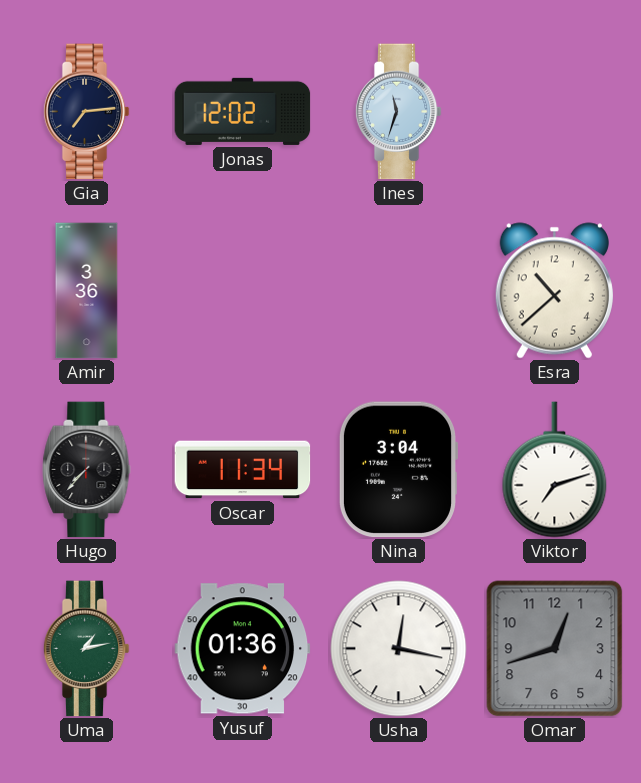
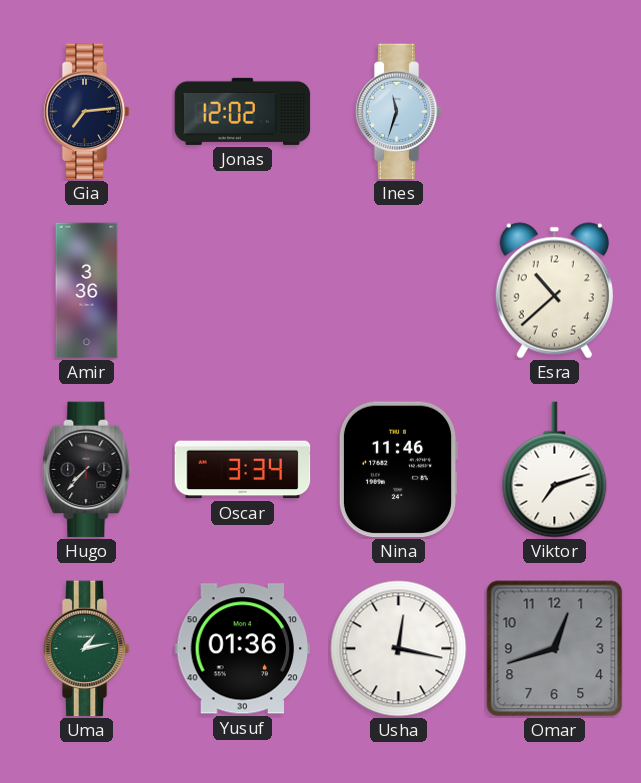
Oscar: 11:34 -> 3:34
Nina: 3:04 -> 11:46
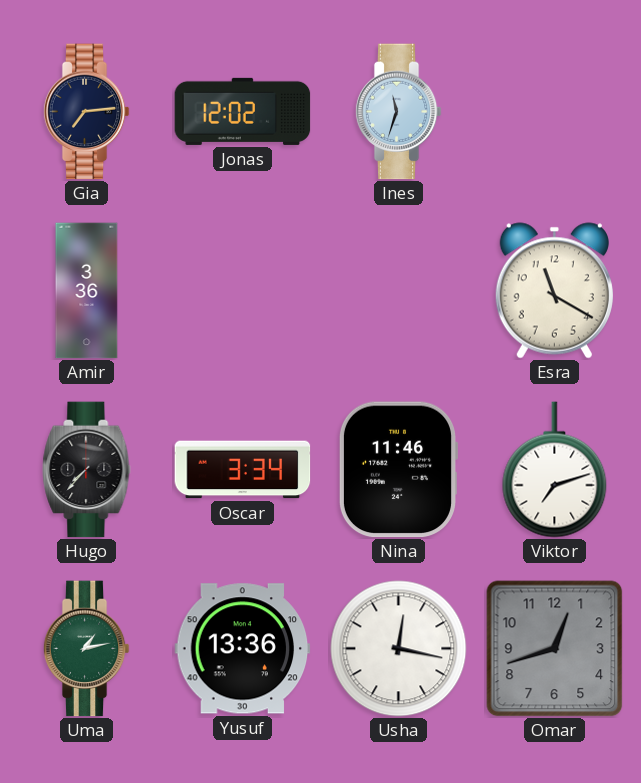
Esra: 10:38 -> 11:20
Yusuf: 01:36 -> 13:36
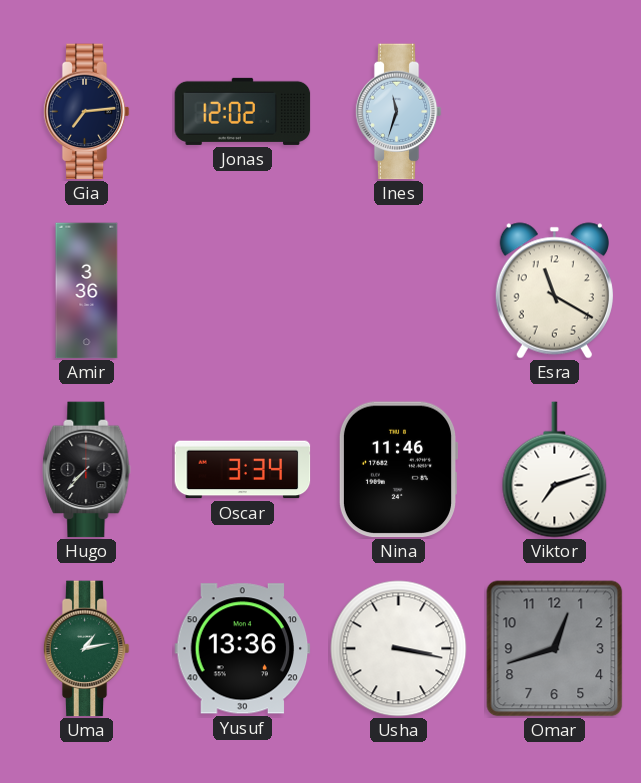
Usha: 12:17 -> 3:17
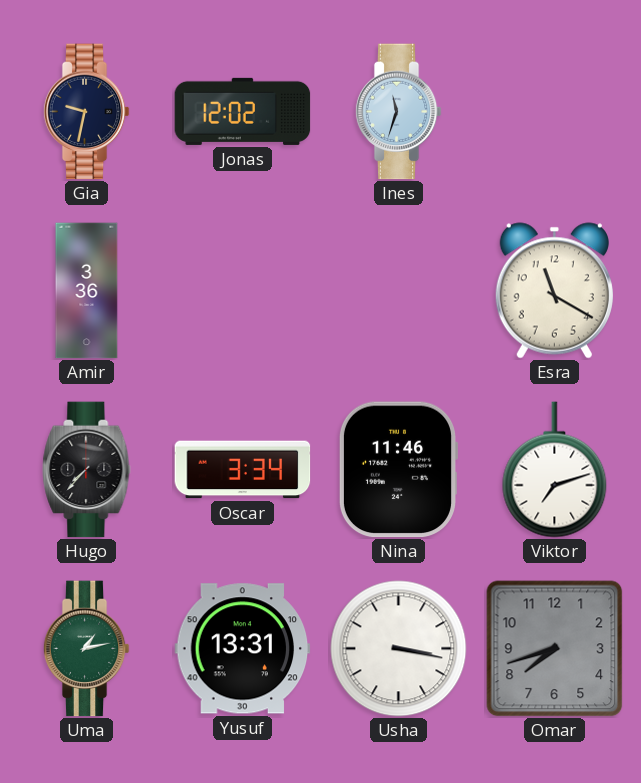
Gia: 7:14 -> 9:32
Yusuf: 13:36 -> 13:31
Omar: 12:42 -> 7:42
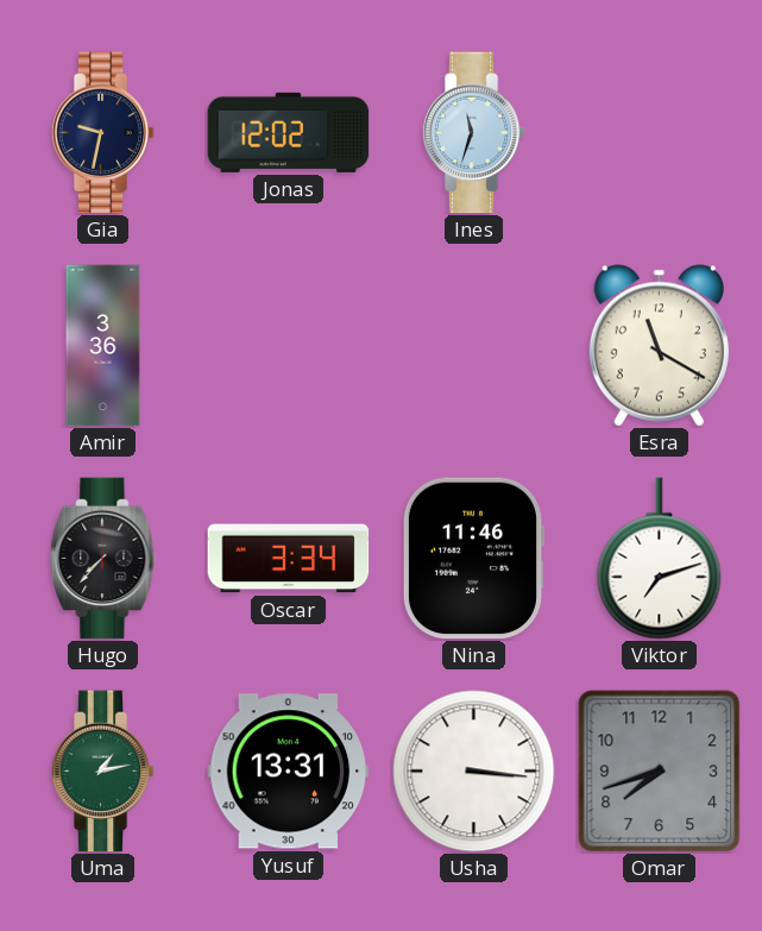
Usha: 3:17 -> 3:16
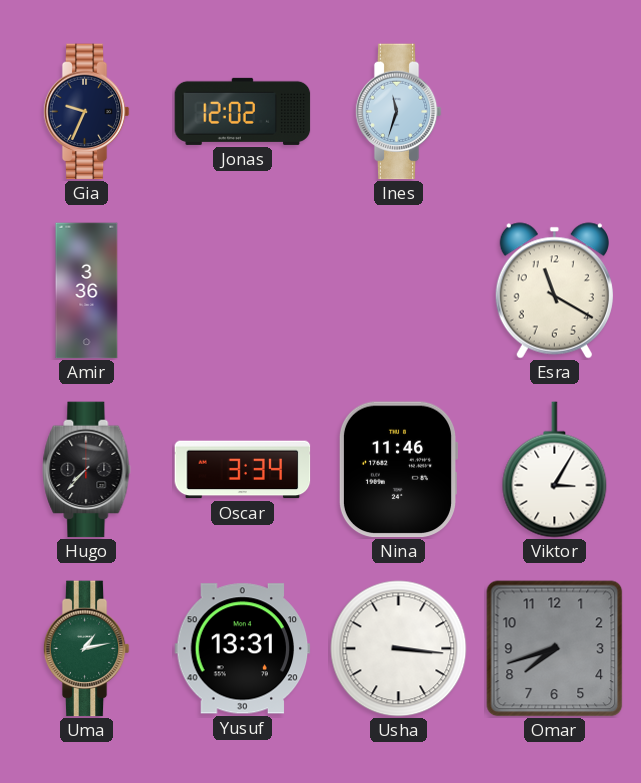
Gia: 9:32 -> 9:34
Viktor: 7:12 -> 3:05
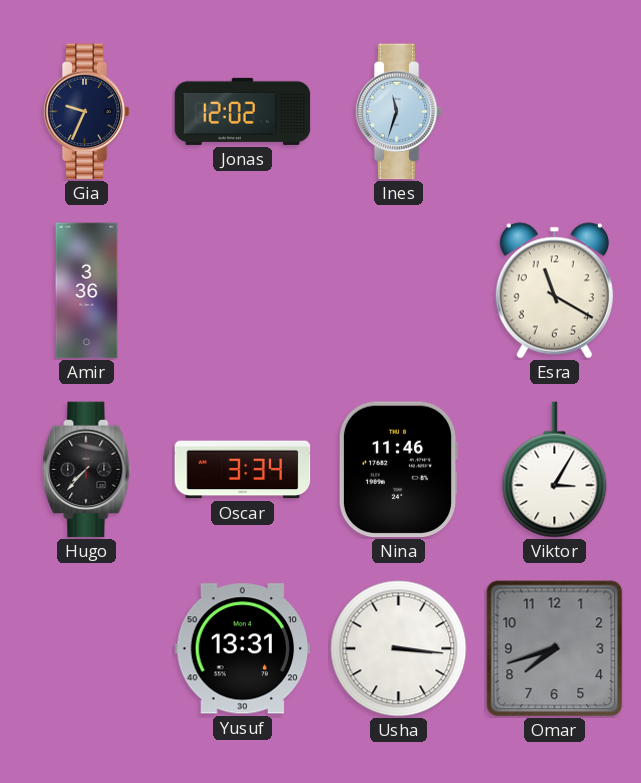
Uma: 1:13 -> none
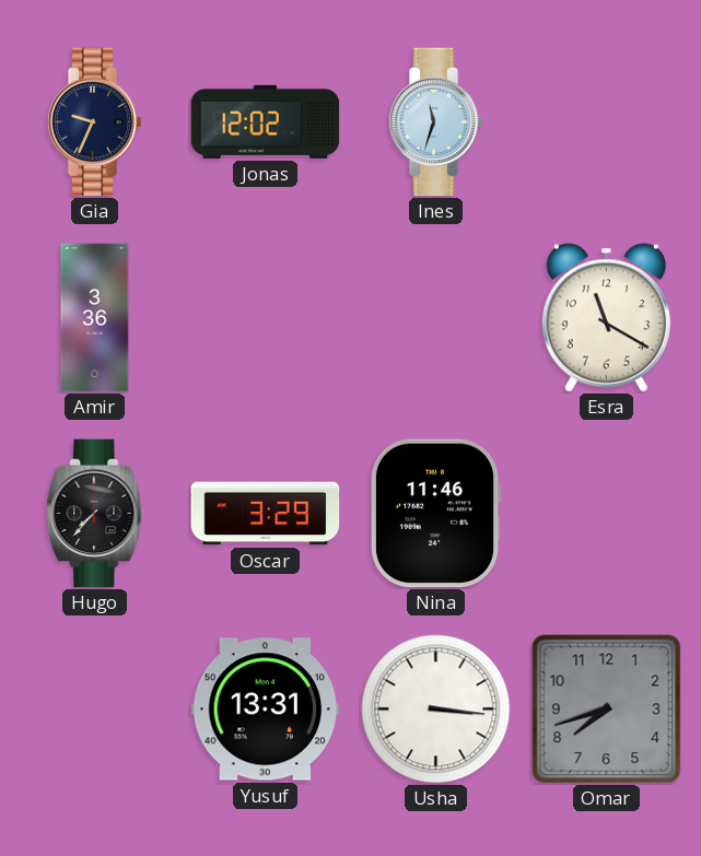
Oscar: 3:34 -> 3:29
Viktor: 3:05 -> none
